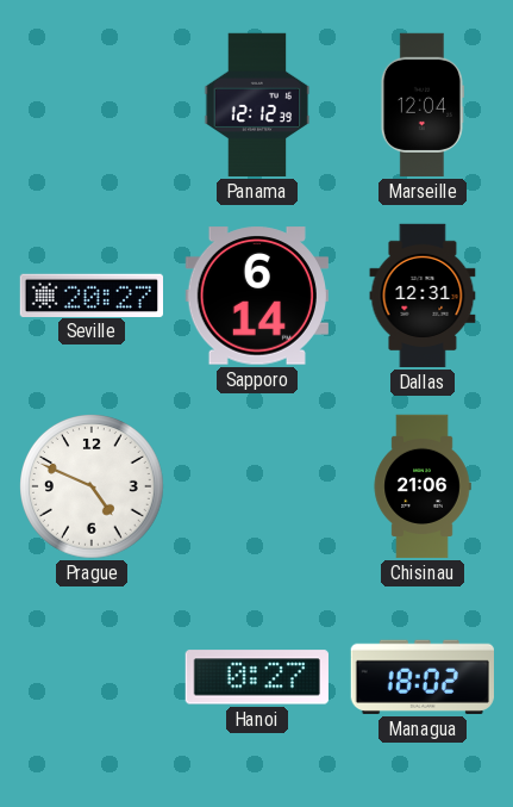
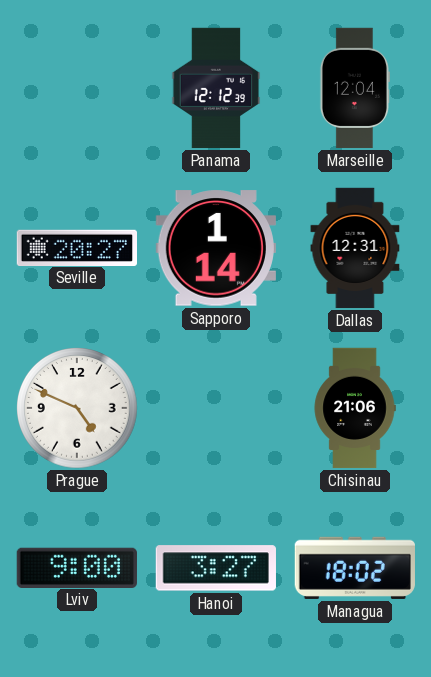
Sapporo: 6:14 -> 1:14
Lviv: none -> 9:00
Hanoi: 0:27 -> 3:27
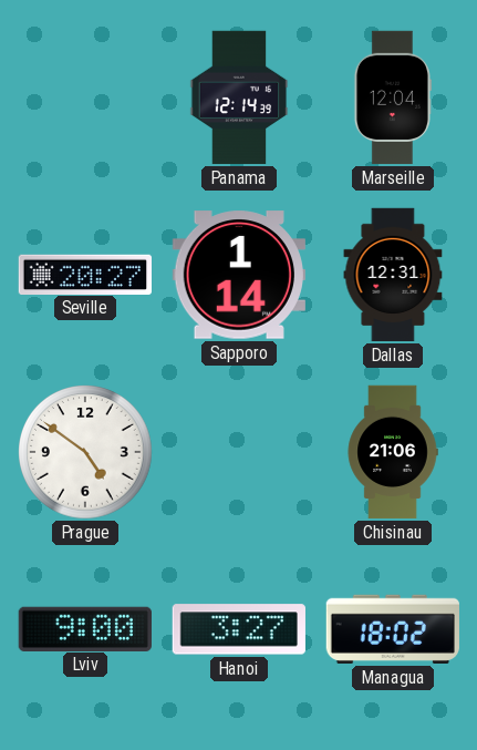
Panama: 12:12 -> 12:14
Prague: 4:49 -> 4:51
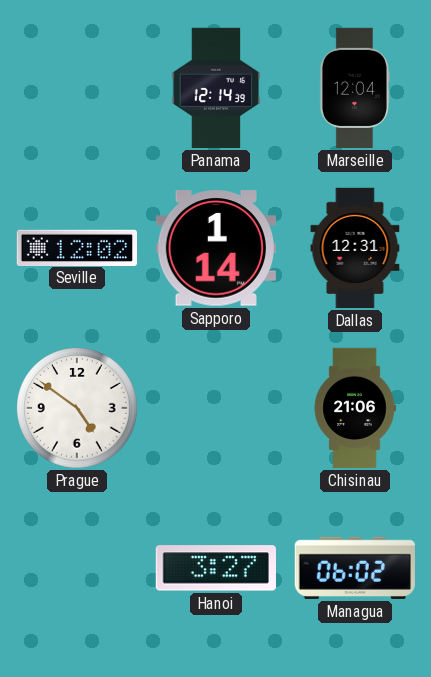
Seville: 20:27 -> 12:02
Lviv: 9:00 -> none
Managua: 18:02 -> 06:02
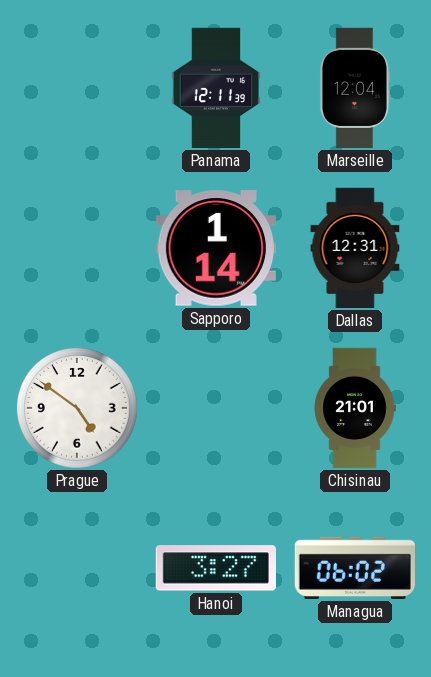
Panama: 12:14 -> 12:11
Seville: 12:02 -> none
Chisinau: 21:06 -> 21:01
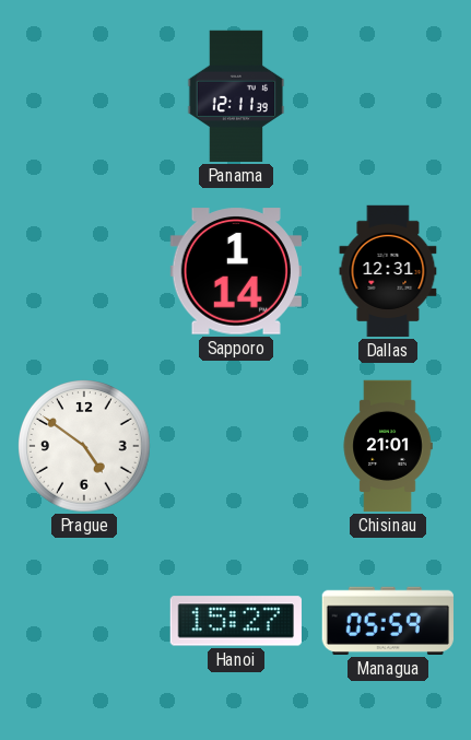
Marseille: 12:04 -> none
Hanoi: 3:27 -> 15:27
Managua: 06:02 -> 05:59
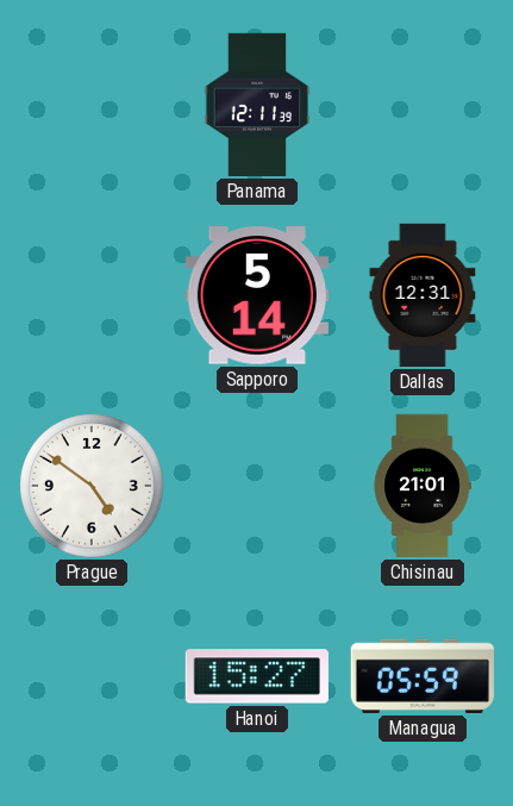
Sapporo: 1:14 -> 5:14
